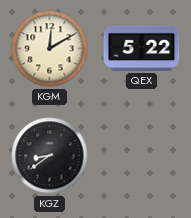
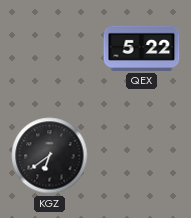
KGM: 12:10 -> none
KGZ: 8:39 -> 6:39
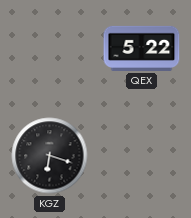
KGZ: 6:39 -> 6:18
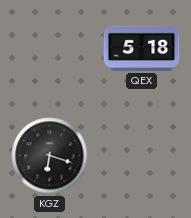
QEX: 5:22 -> 5:18
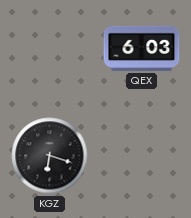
QEX: 5:18 -> 6:03
